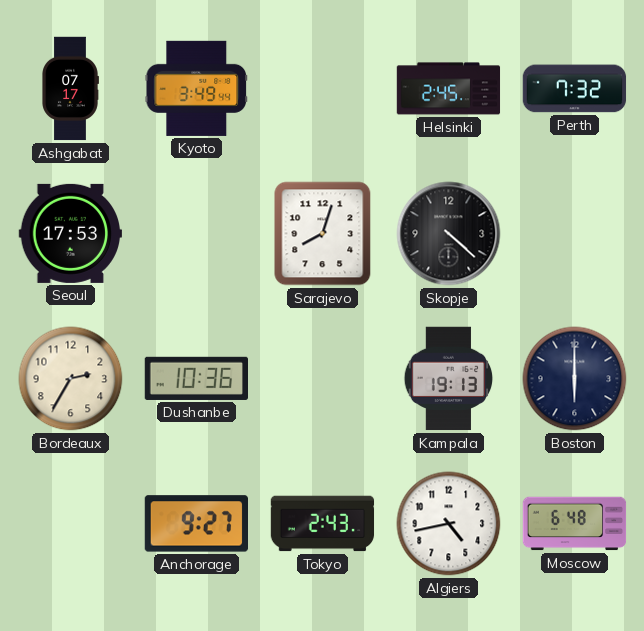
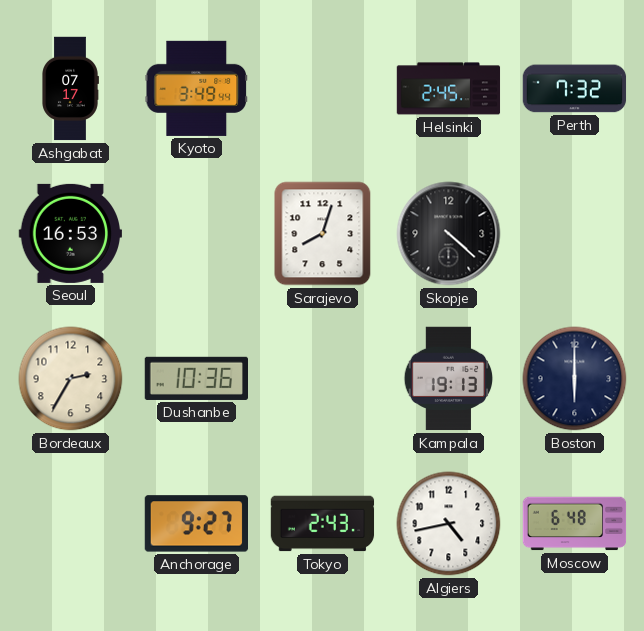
Seoul: 17:53 -> 16:53
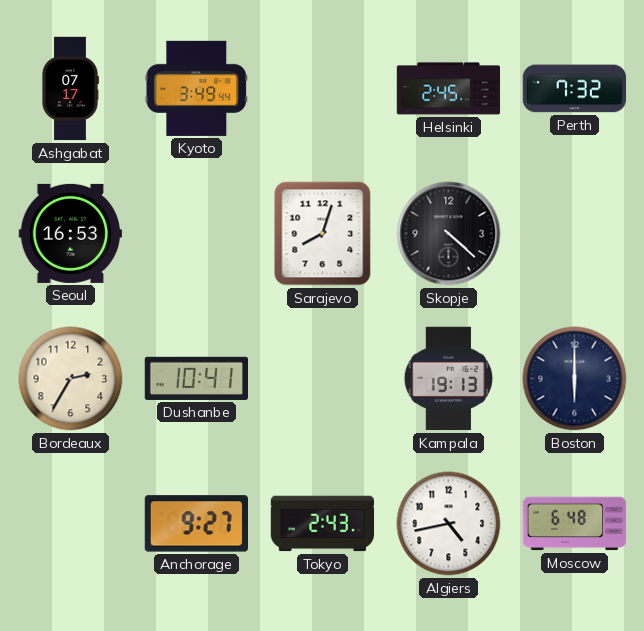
Dushanbe: 10:36 -> 10:41
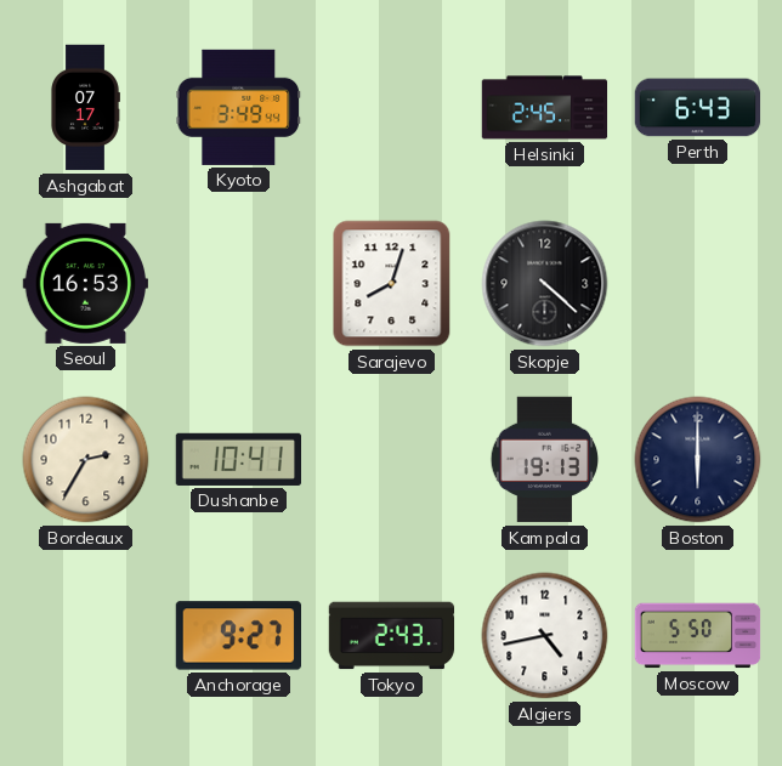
Perth: 7:32 -> 6:43
Moscow: 6:48 -> 5:50
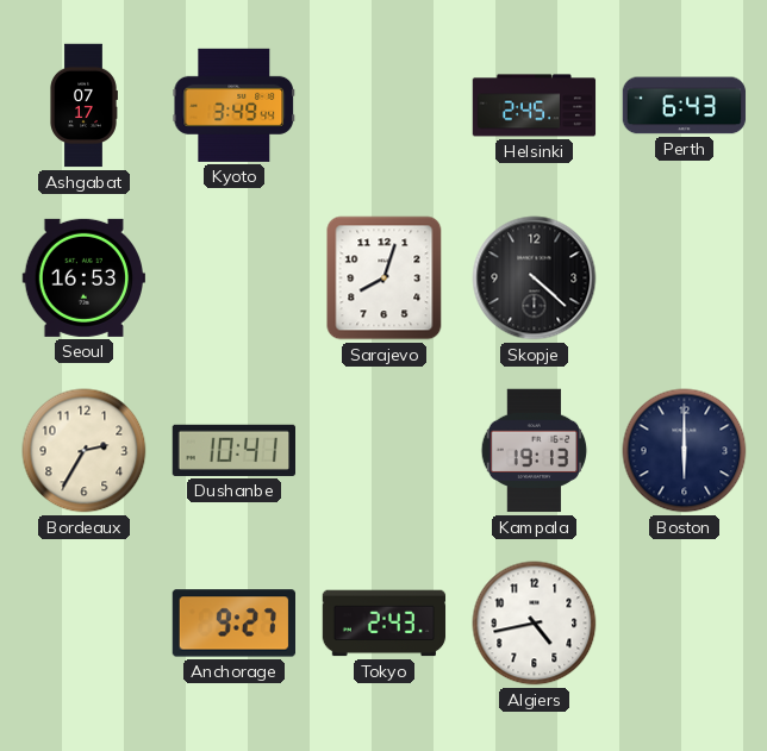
Moscow: 5:50 -> none
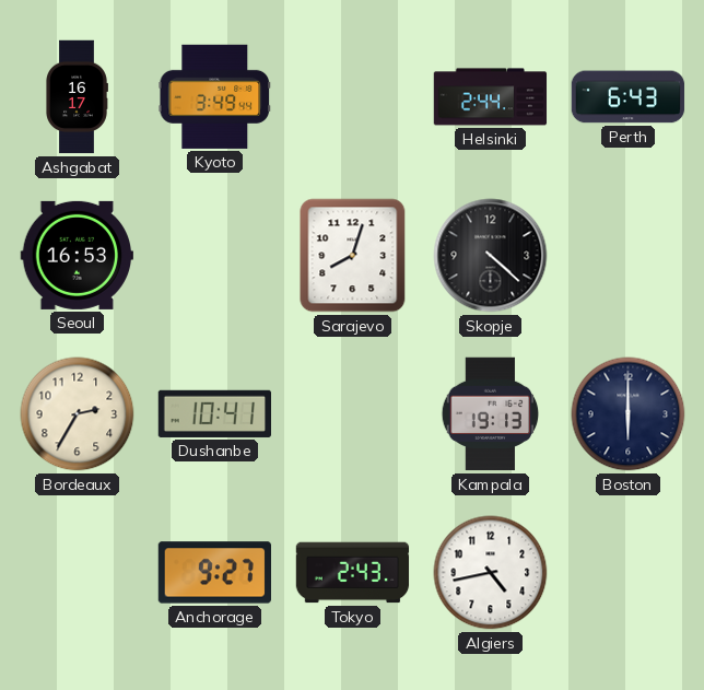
Ashgabat: 07:17 -> 16:17
Helsinki: 2:45 -> 2:44
